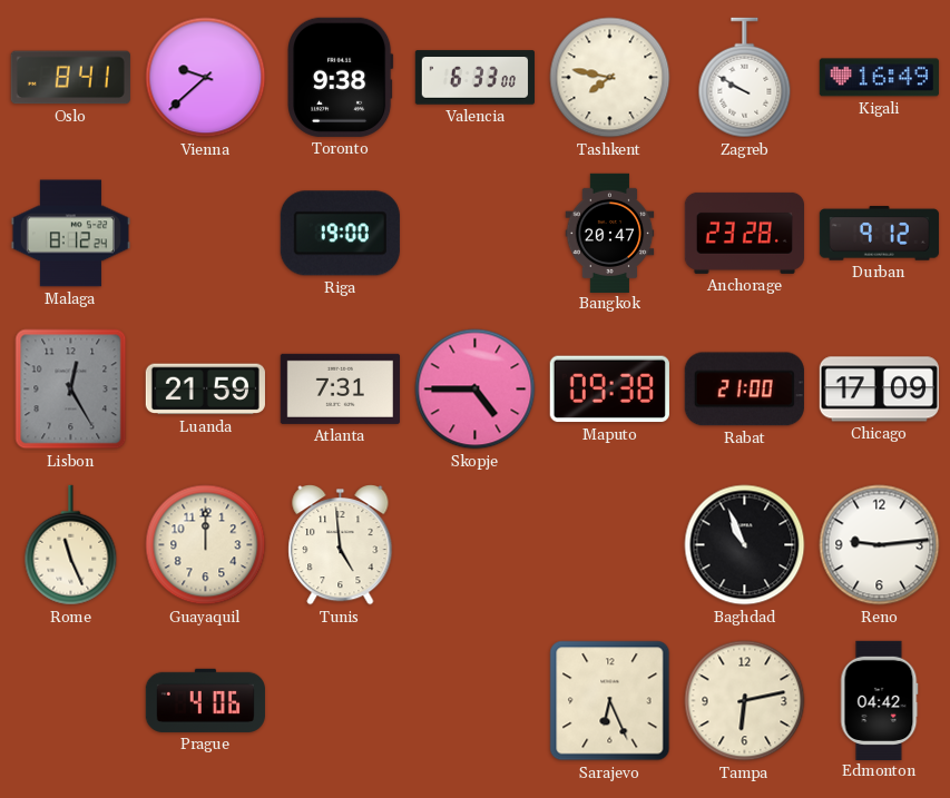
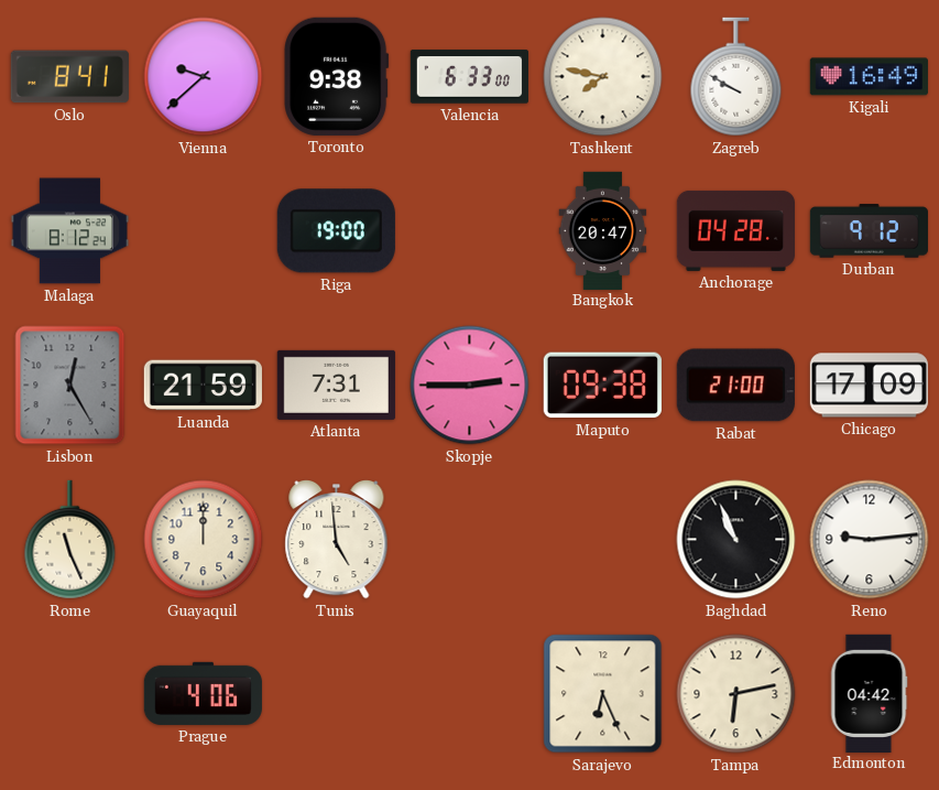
Anchorage: 23:28 -> 04:28
Skopje: 4:45 -> 2:45
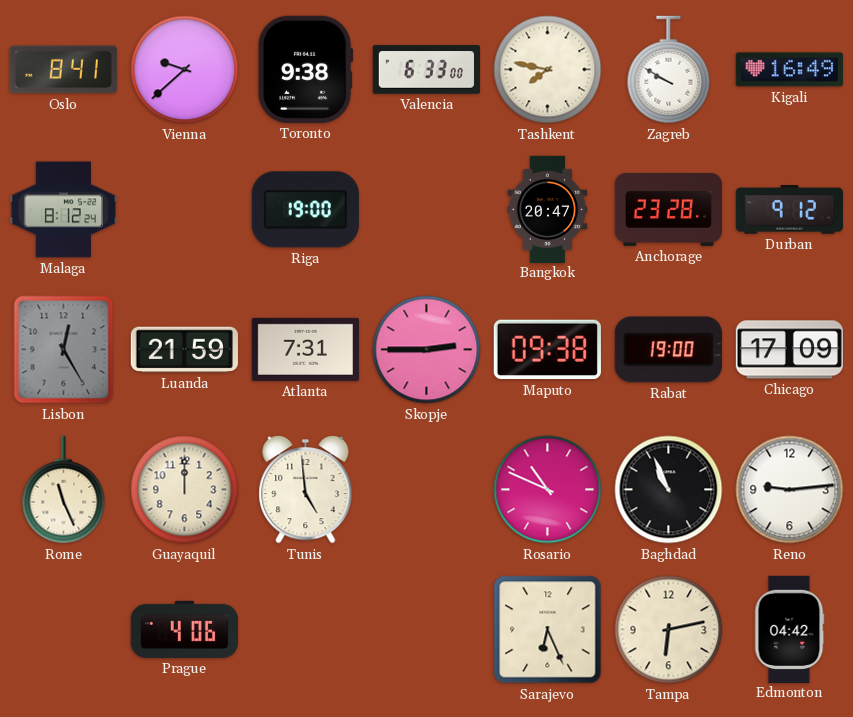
Anchorage: 04:28 -> 23:28
Rabat: 21:00 -> 19:00
Rosario: none -> 10:49
